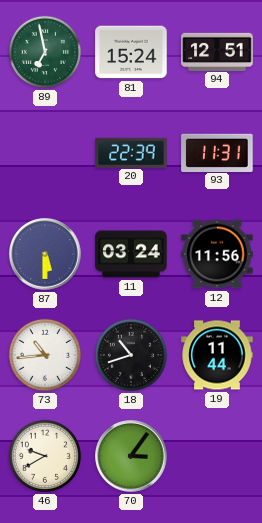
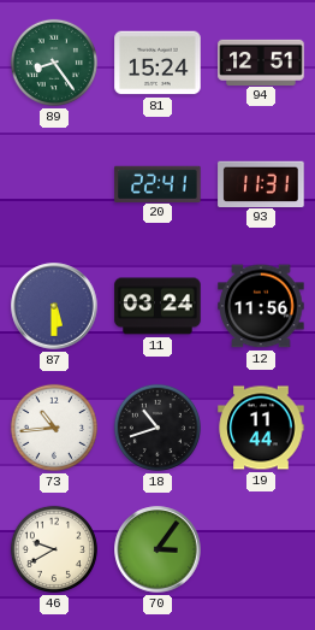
89: 6:58 -> 8:24
20: 22:39 -> 22:41
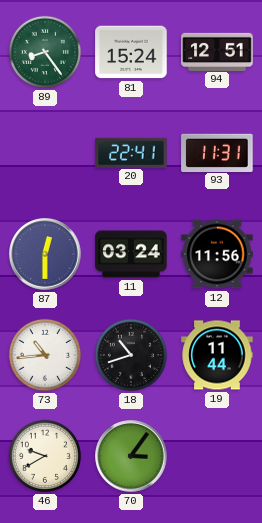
87: 5:30 -> 12:30
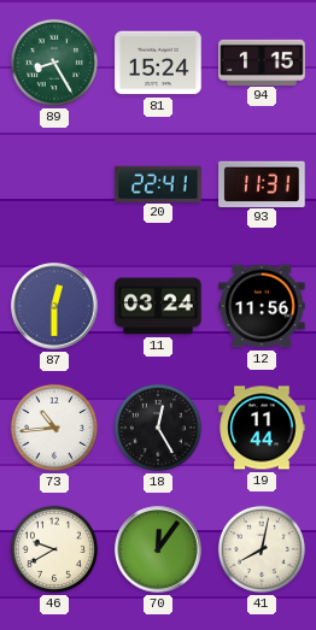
89: 8:24 -> 8:25
94: 12:51 -> 1:15
18: 10:42 -> 12:25
70: 3:06 -> 12:06
41: none -> 8:02
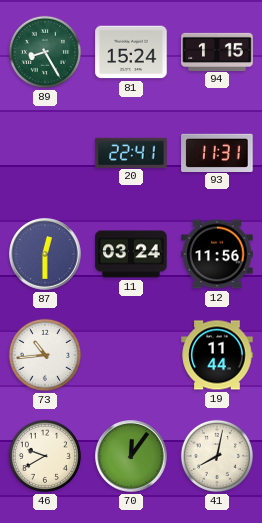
18: 12:25 -> none
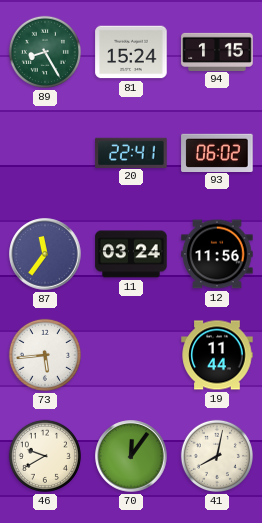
93: 11:31 -> 06:02
87: 12:30 -> 11:36
73: 10:44 -> 5:44
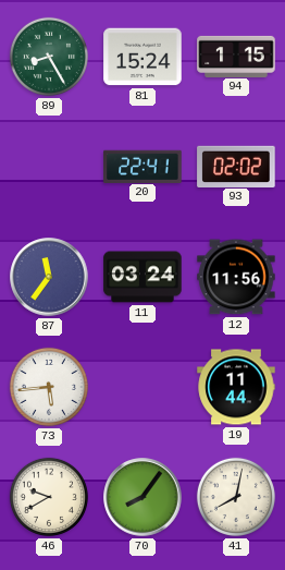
93: 06:02 -> 02:02
70: 12:06 -> 8:06
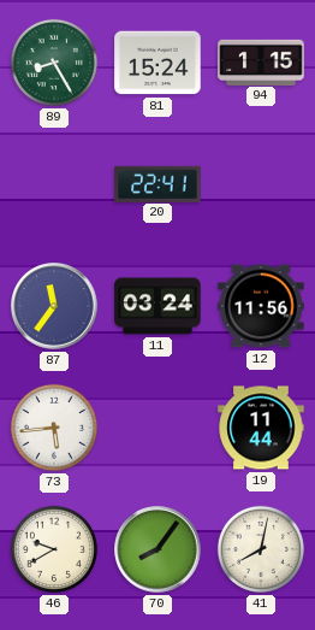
93: 02:02 -> none
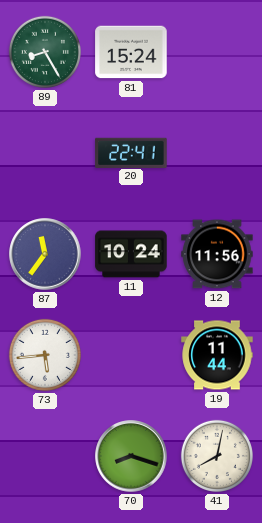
94: 1:15 -> none
11: 03:24 -> 10:24
46: 9:40 -> none
70: 8:06 -> 8:18
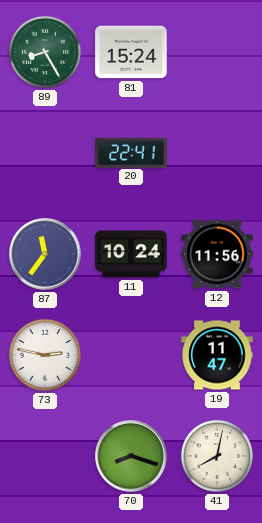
73: 5:44 -> 2:47
19: 11:44 -> 11:47
